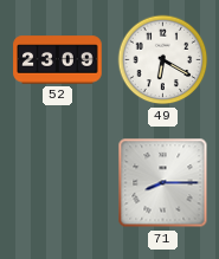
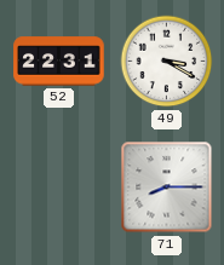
52: 23:09 -> 22:31
49: 6:20 -> 3:20
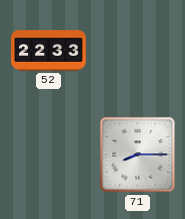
52: 22:31 -> 22:33
49: 3:20 -> none
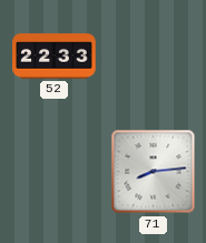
71: 8:15 -> 8:14
